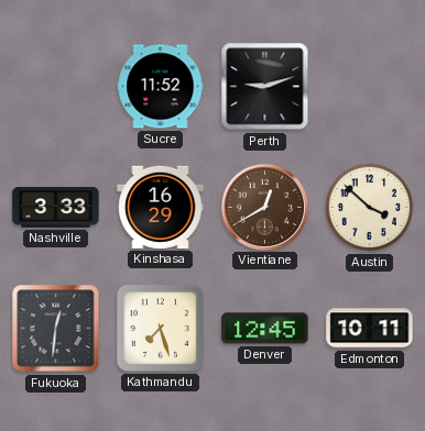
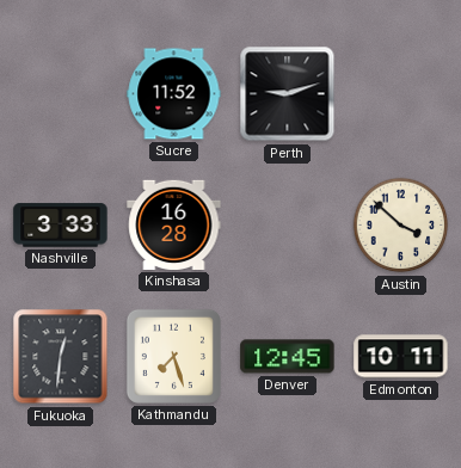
Kinshasa: 16:29 -> 16:28
Vientiane: 12:40 -> none
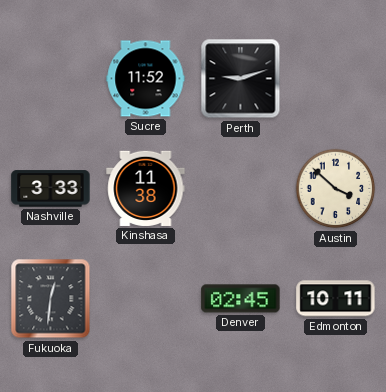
Kinshasa: 16:28 -> 11:38
Kathmandu: 7:27 -> none
Denver: 12:45 -> 02:45
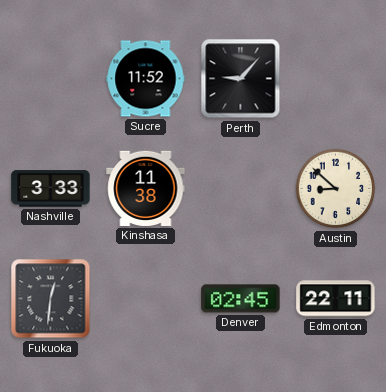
Perth: 9:12 -> 9:07
Austin: 3:52 -> 8:52
Edmonton: 10:11 -> 22:11
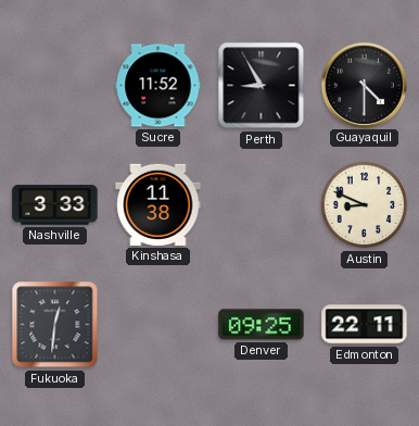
Perth: 9:07 -> 8:55
Guayaquil: none -> 4:30
Austin: 8:52 -> 8:49
Denver: 02:45 -> 09:25
